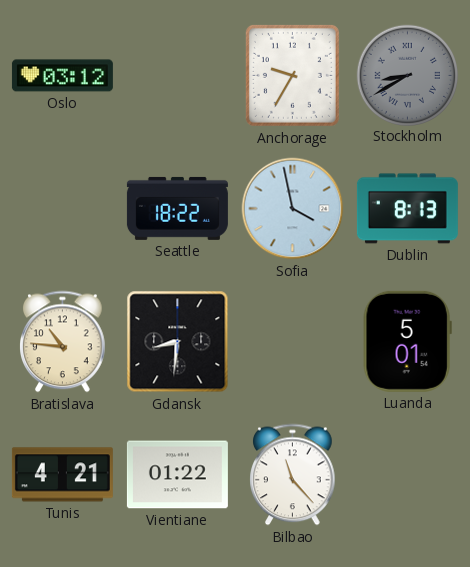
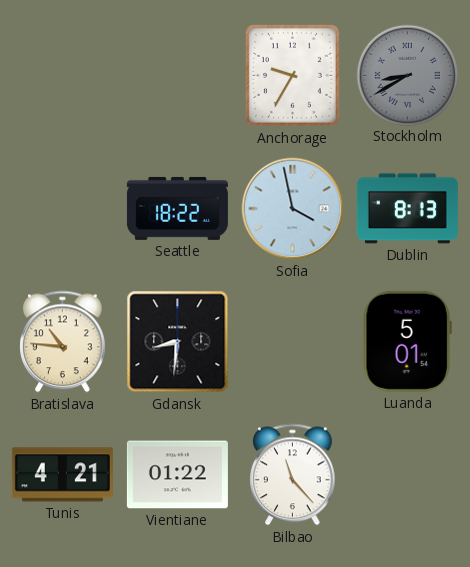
Oslo: 03:12 -> none
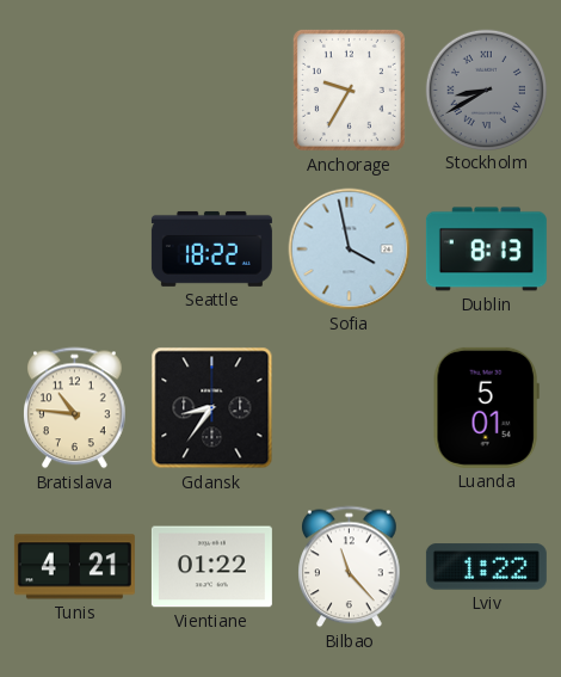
Gdansk: 8:31 -> 8:36
Lviv: none -> 1:22
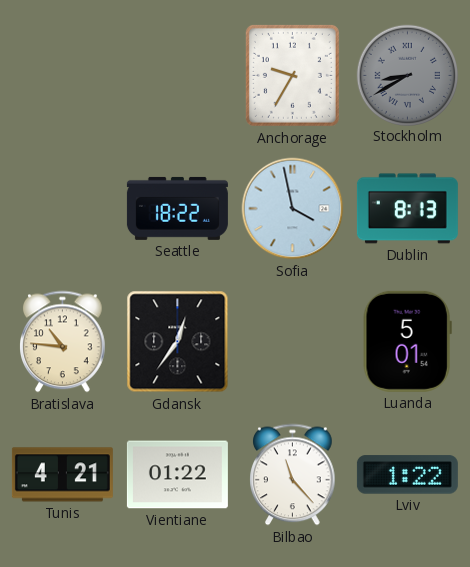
Gdansk: 8:36 -> 12:36
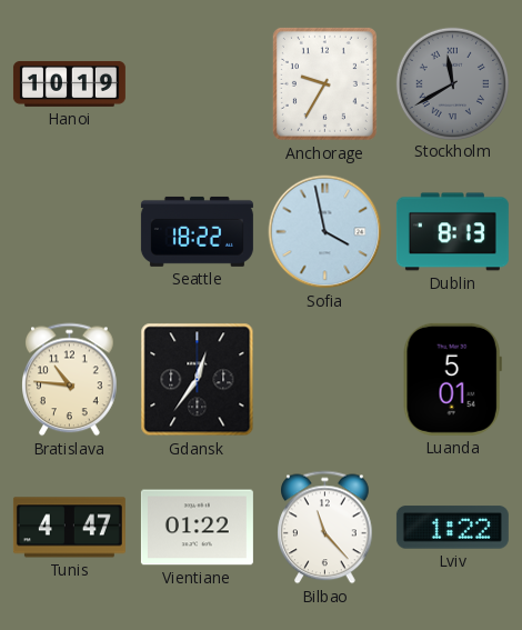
Hanoi: none -> 10:19
Stockholm: 8:40 -> 11:40
Tunis: 4:21 -> 4:47
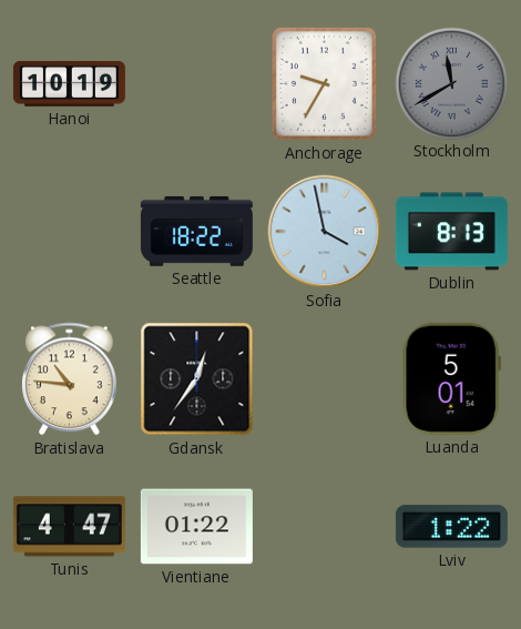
Bilbao: 11:23 -> none
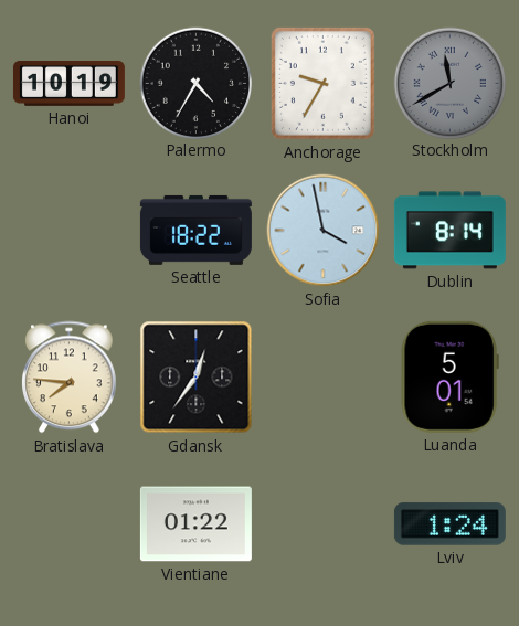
Palermo: none -> 4:35
Dublin: 8:13 -> 8:14
Bratislava: 10:46 -> 7:46
Tunis: 4:47 -> none
Lviv: 1:22 -> 1:24
